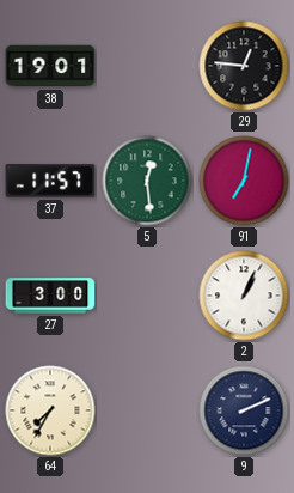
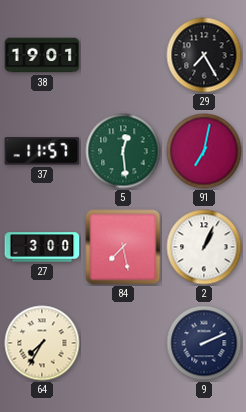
29: 12:46 -> 7:25
84: none -> 7:28
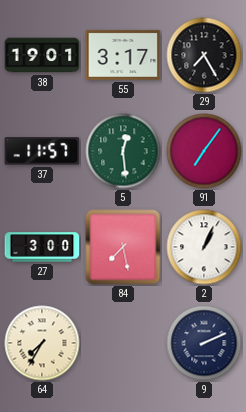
55: none -> 3:17
91: 7:02 -> 7:06
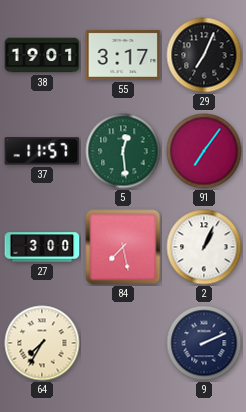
29: 7:25 -> 7:04
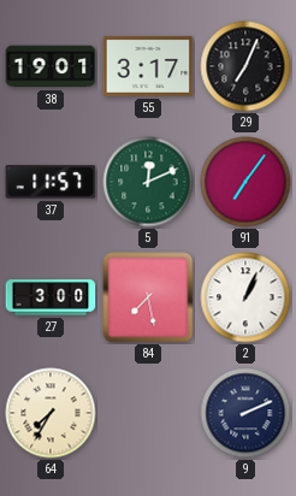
5: 12:29 -> 12:11
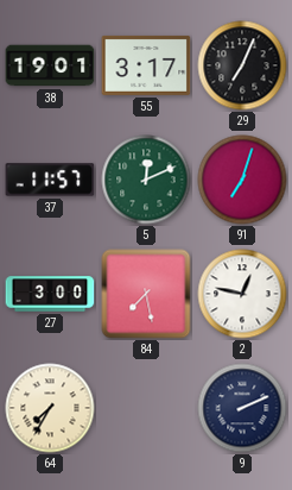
91: 7:06 -> 7:03
2: 1:04 -> 12:47
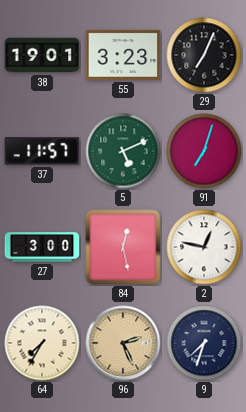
55: 3:17 -> 3:23
5: 12:11 -> 5:11
84: 7:28 -> 12:28
96: none -> 2:26
9: 2:11 -> 7:33
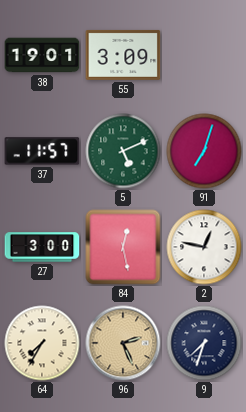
55: 3:23 -> 3:09
29: 7:04 -> none
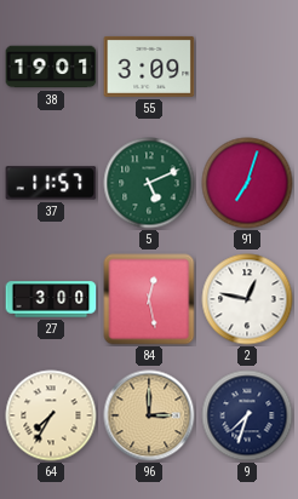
96: 2:26 -> 3:00
